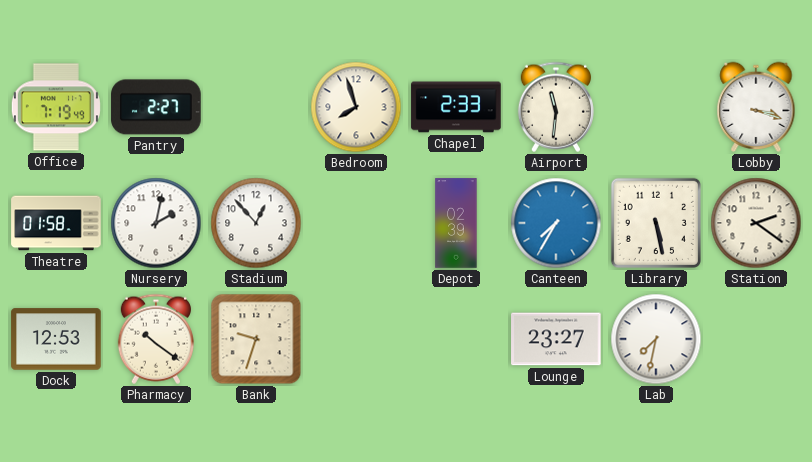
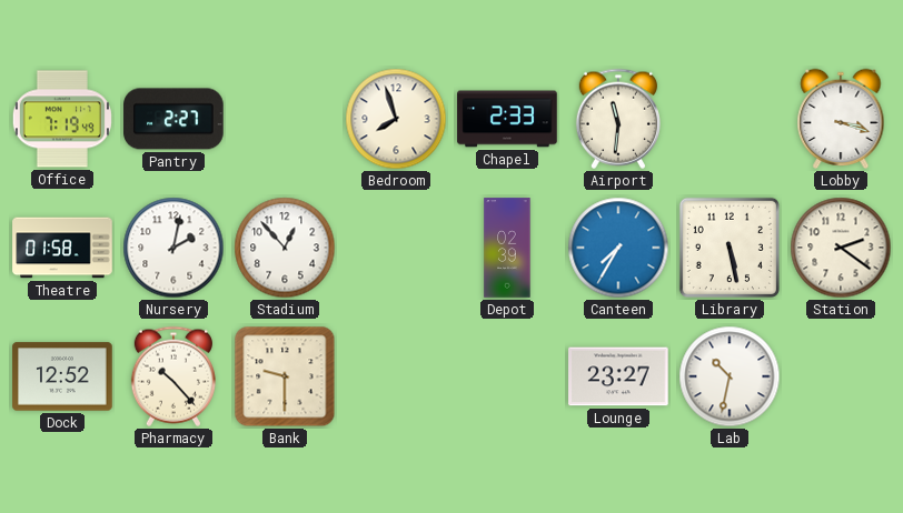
Dock: 12:53 -> 12:52
Pharmacy: 10:21 -> 10:23
Bank: 9:33 -> 9:30
Lab: 7:32 -> 10:32
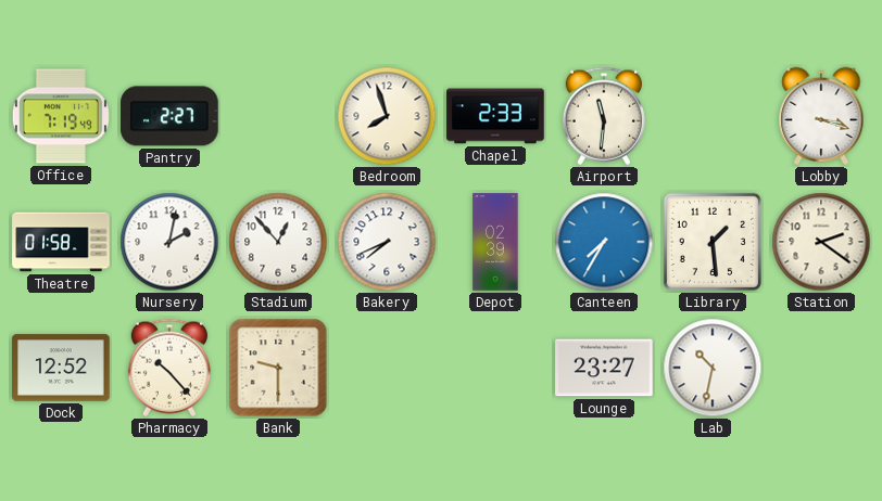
Bakery: none -> 7:41
Library: 5:28 -> 1:29
